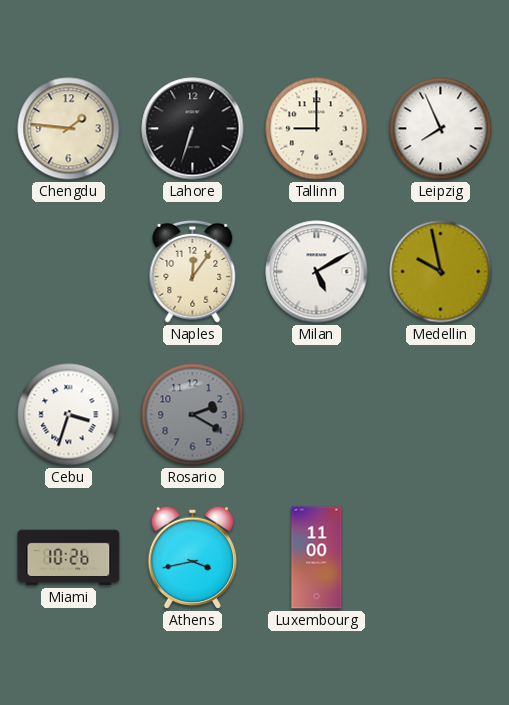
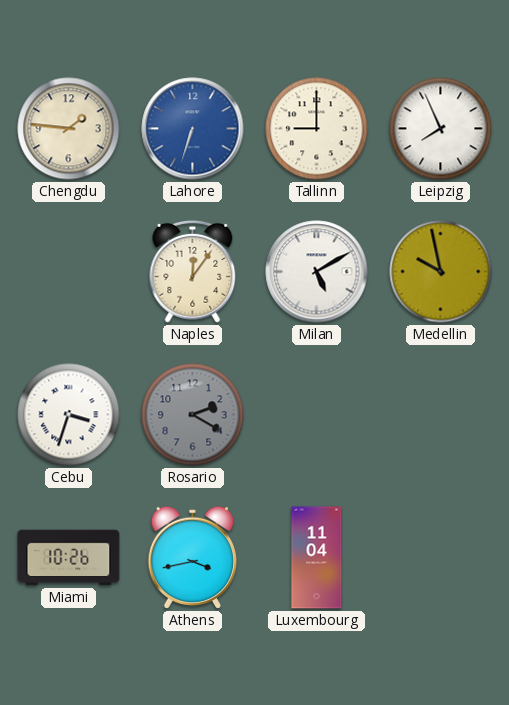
Lahore dial: black -> blue
Luxembourg: 11:00 -> 11:04
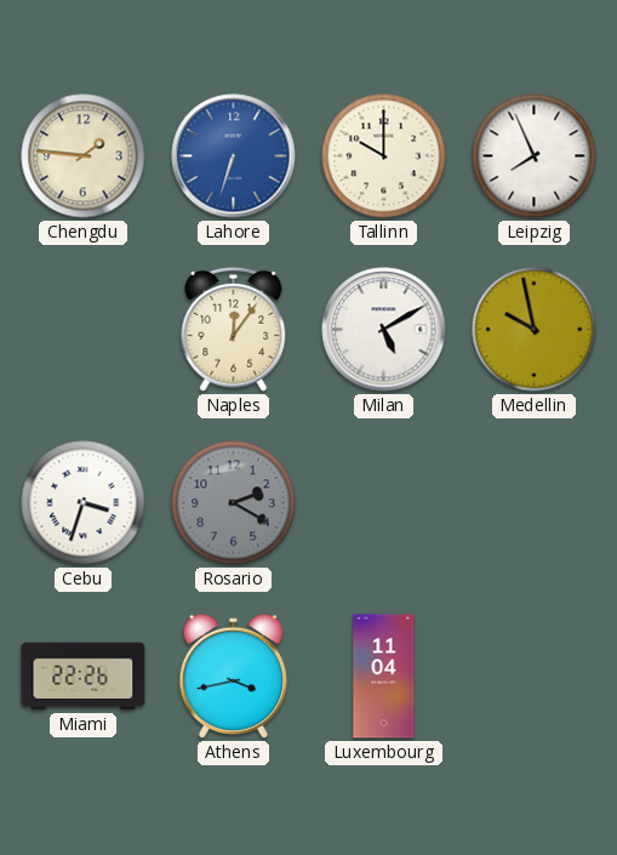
Tallinn: 9:00 -> 10:00
Miami: 10:26 -> 22:26
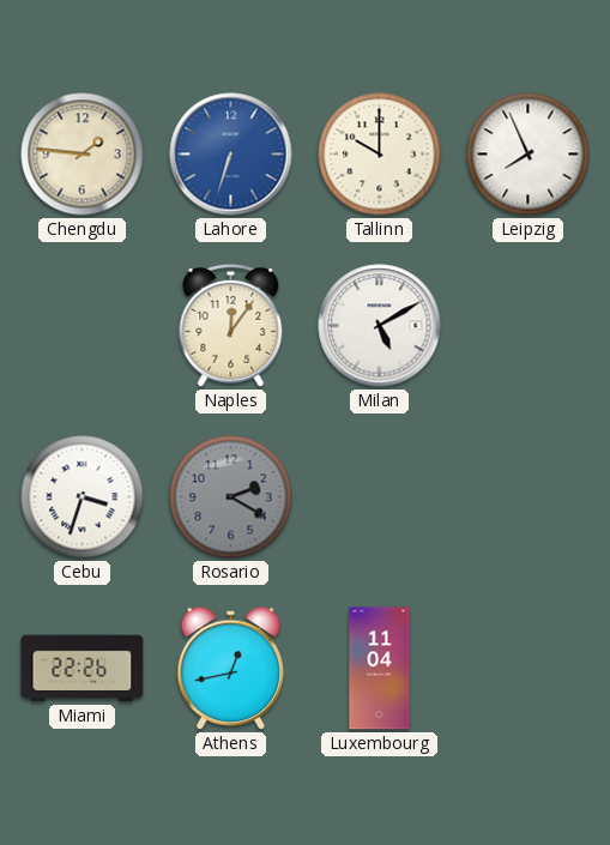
Medellin: 9:58 -> none
Athens: 3:43 -> 12:43
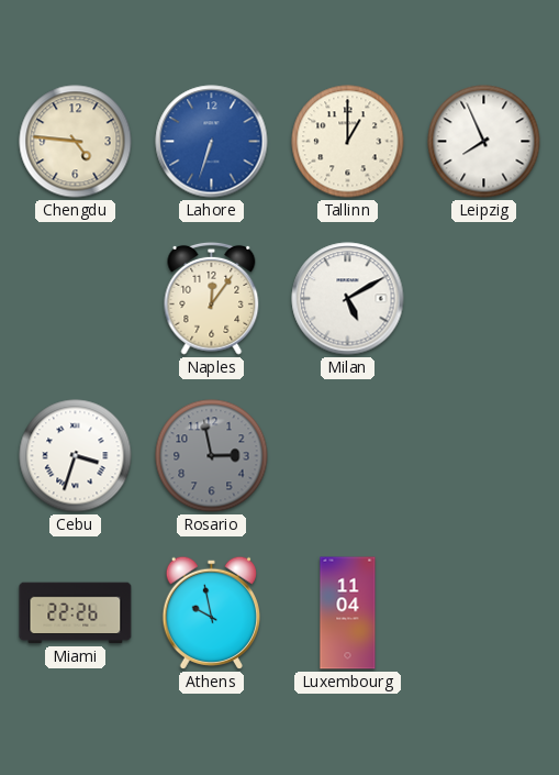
Chengdu: 1:46 -> 4:46
Tallinn: 10:00 -> 1:00
Rosario: 2:20 -> 2:58
Athens: 12:43 -> 9:58
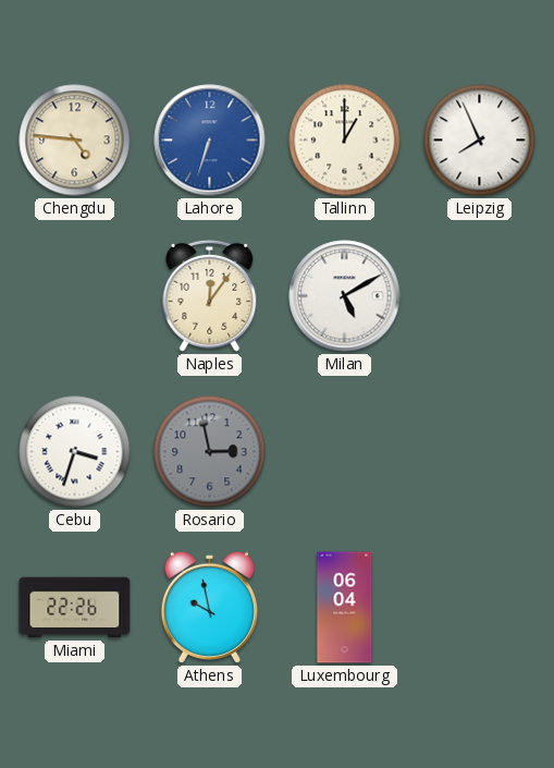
Luxembourg: 11:04 -> 06:04
